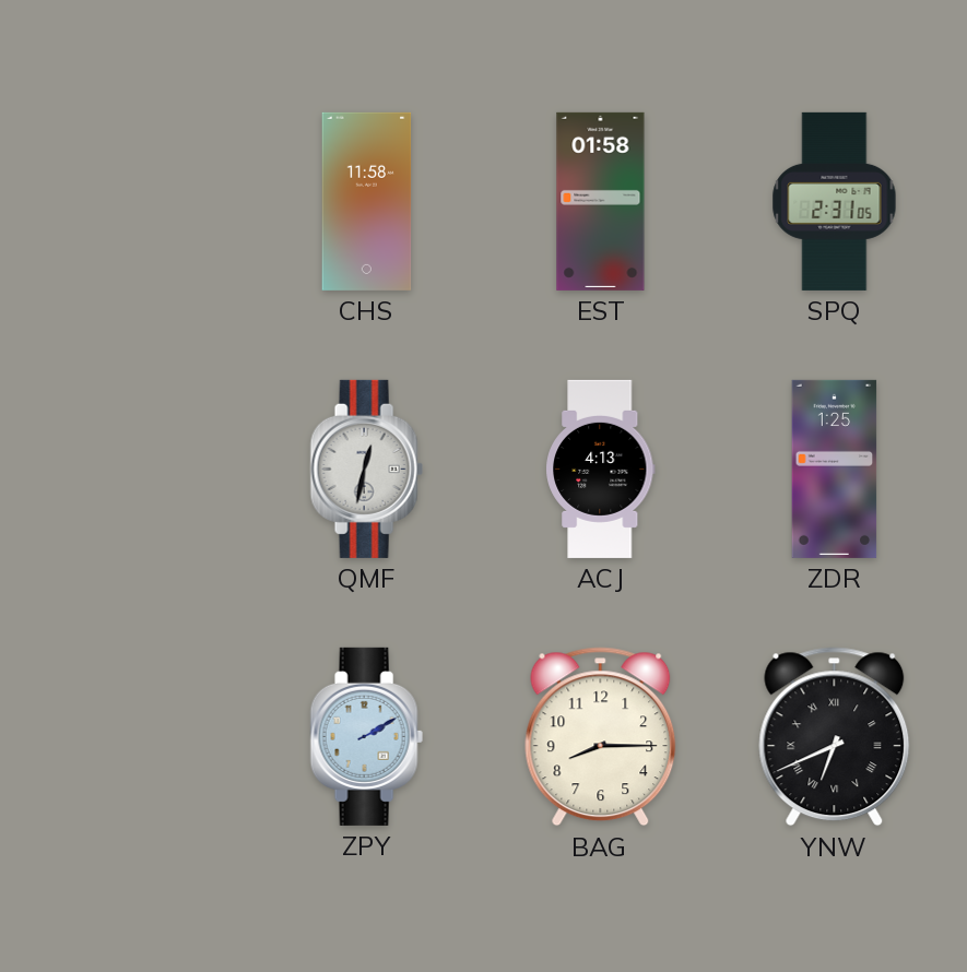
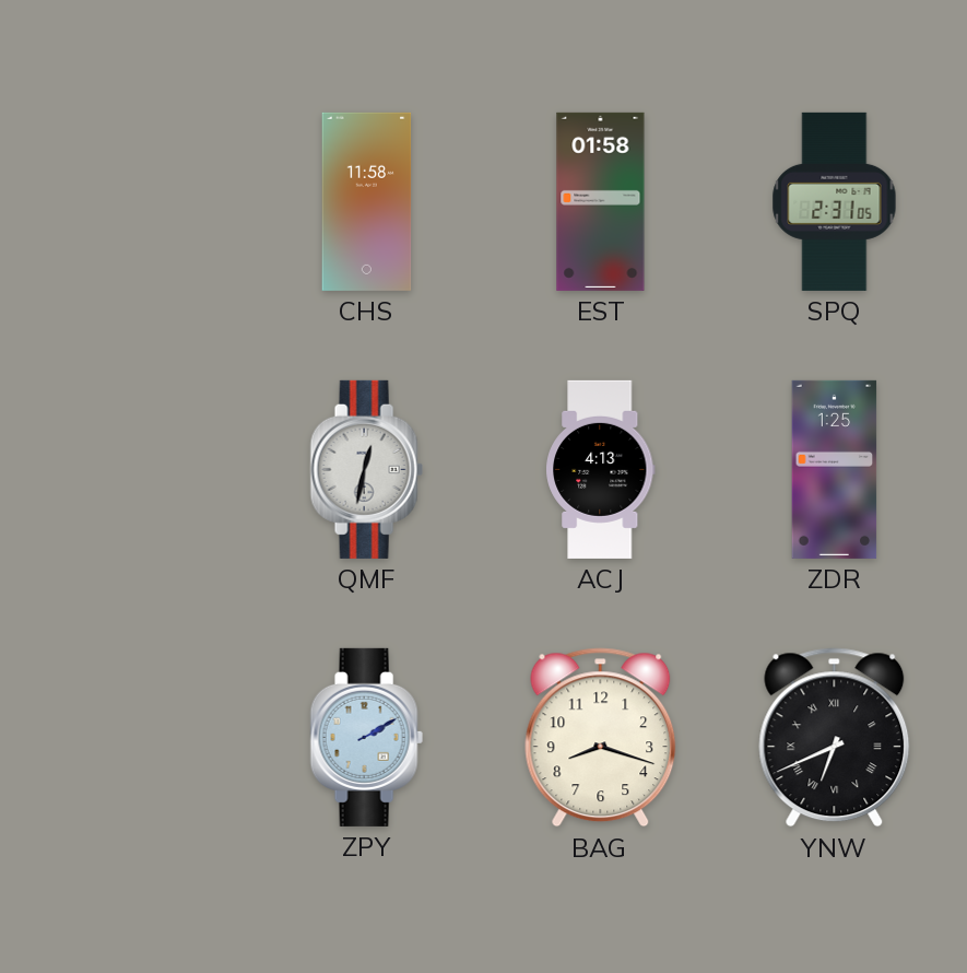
BAG: 8:15 -> 8:18
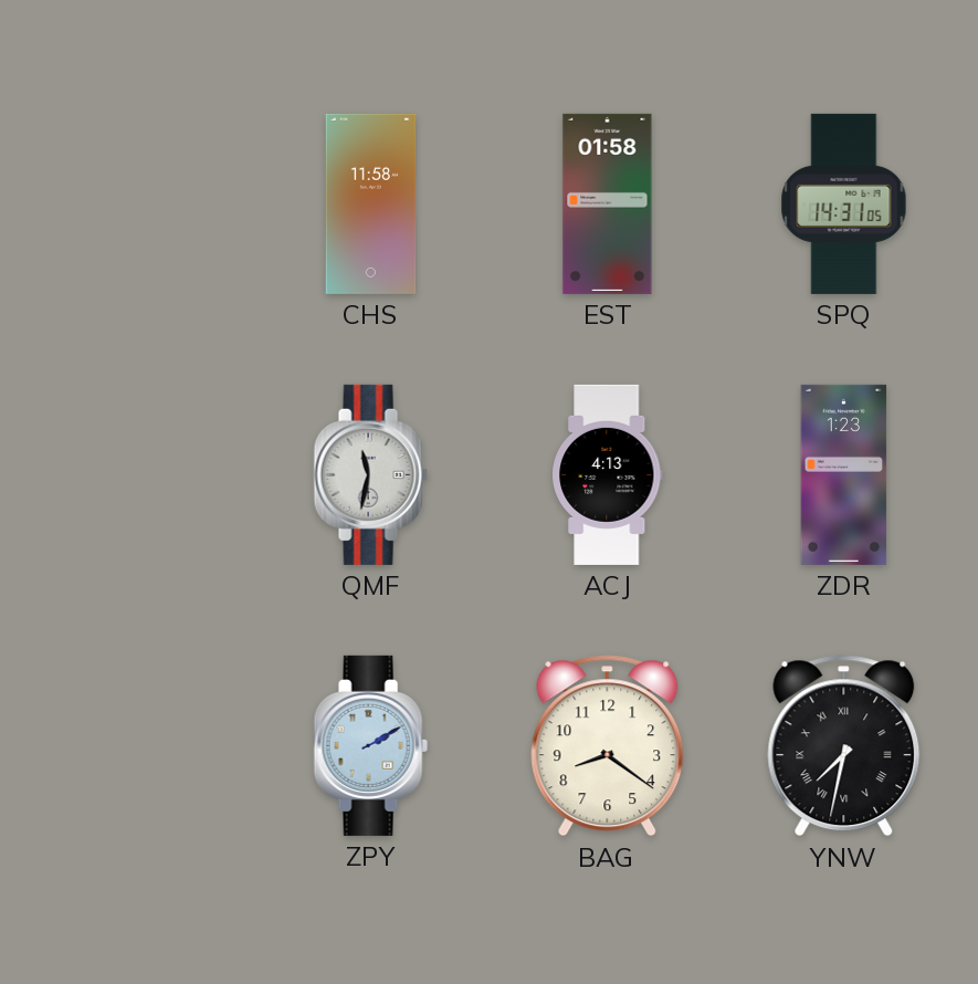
SPQ: 2:31 -> 14:31
QMF: 12:32 -> 11:32
ZDR: 1:25 -> 1:23
BAG: 8:18 -> 8:21
YNW: 6:41 -> 7:32
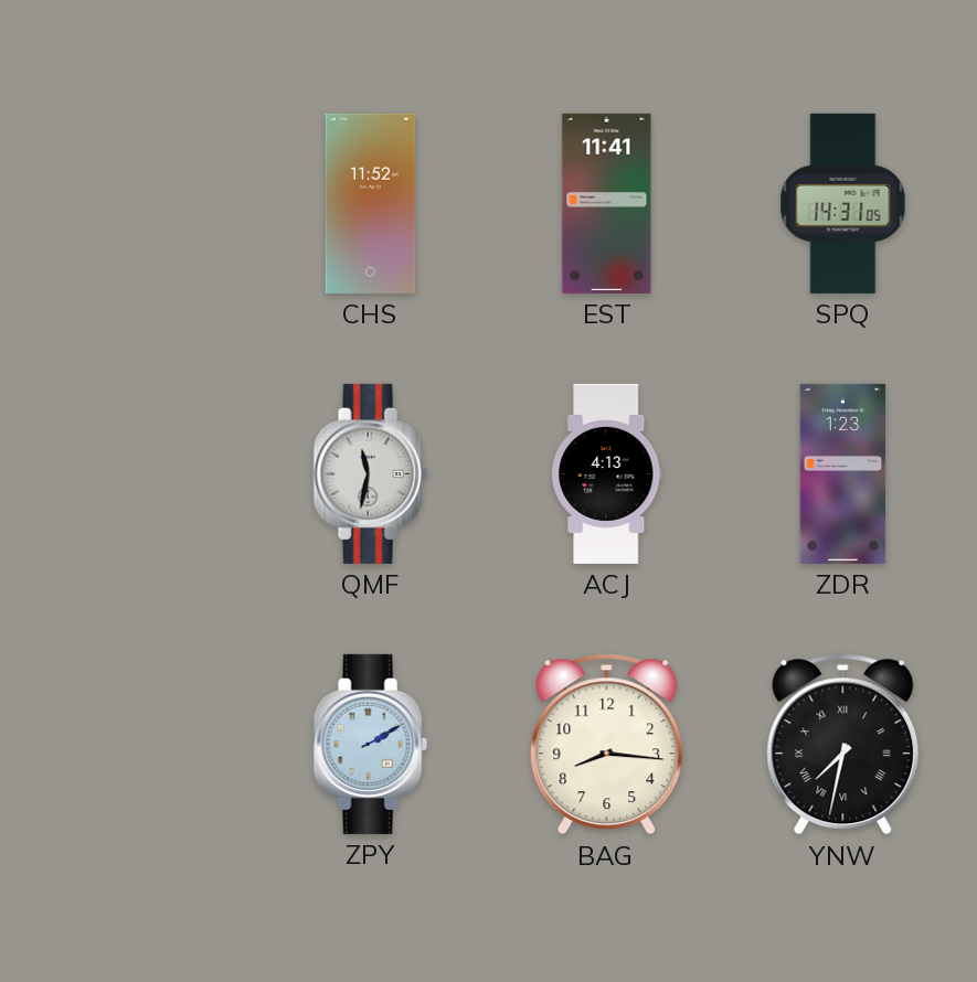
CHS: 11:58 -> 11:52
EST: 01:58 -> 11:41
BAG: 8:21 -> 8:16
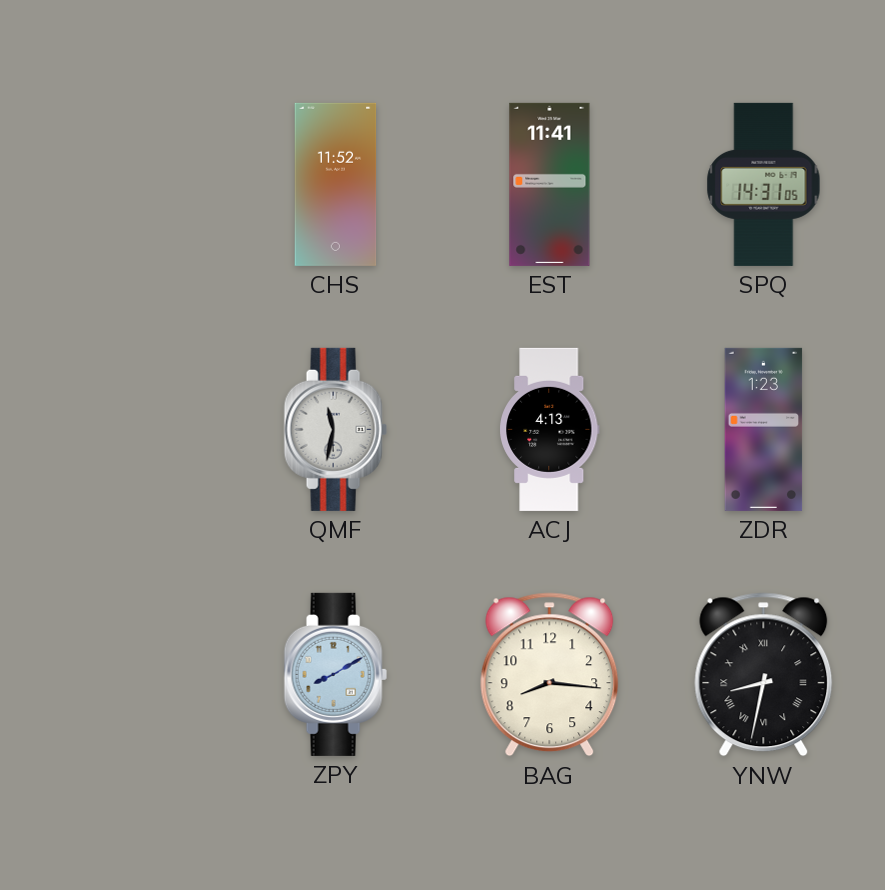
ZPY: 2:10 -> 8:10
YNW: 7:32 -> 8:32
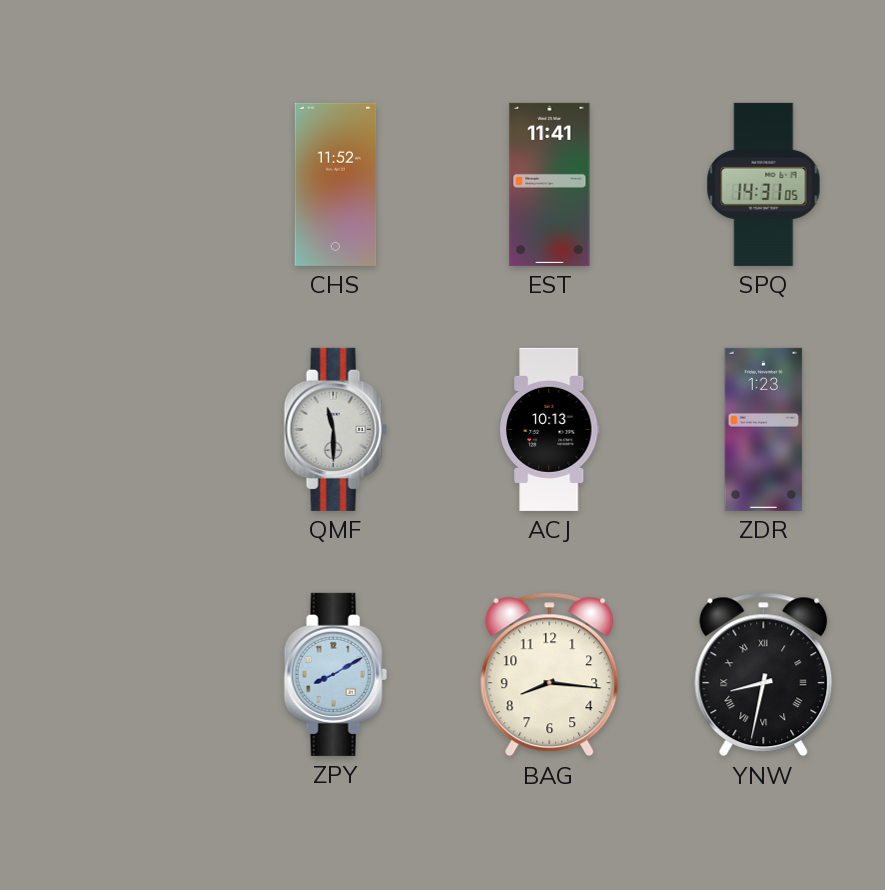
QMF: 11:32 -> 11:30
ACJ: 4:13 -> 10:13
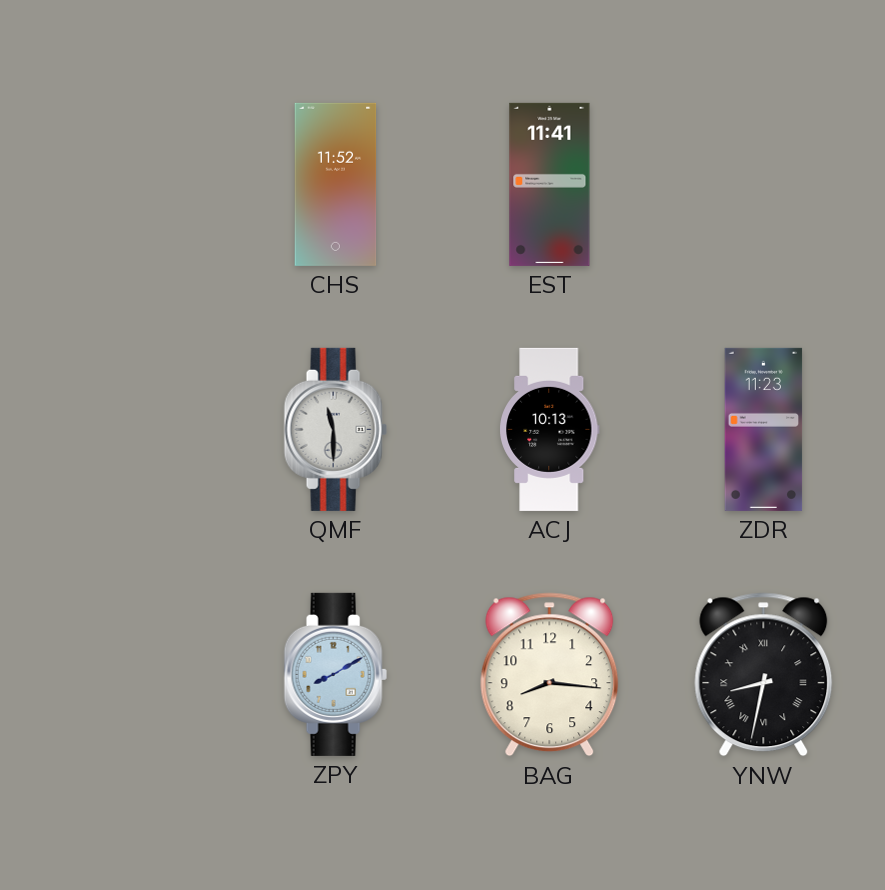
SPQ: 14:31 -> none
ZDR: 1:23 -> 11:23
